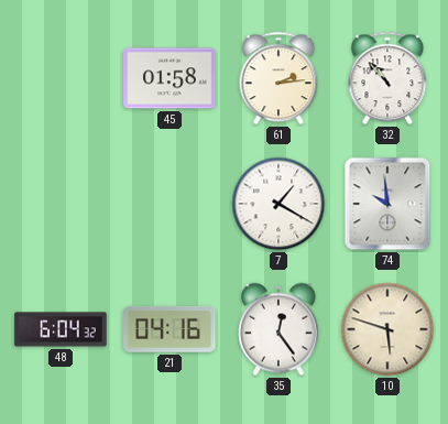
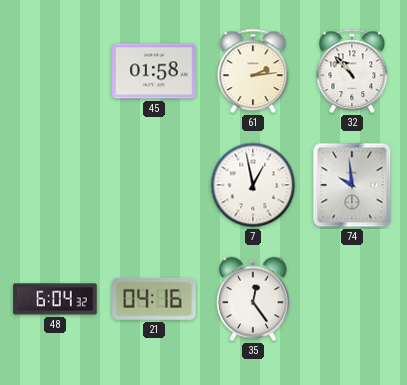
7: 1:20 -> 12:58
10: 5:48 -> none
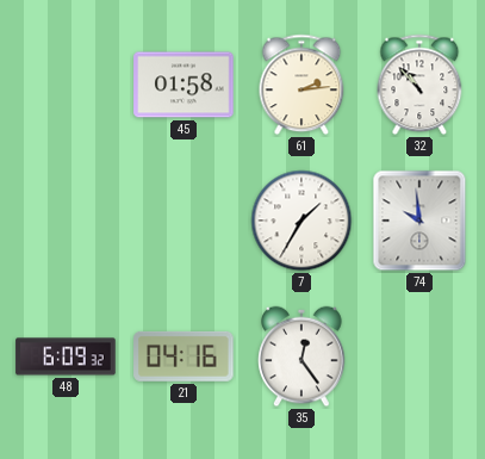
7: 12:58 -> 1:35
48: 6:04 -> 6:09
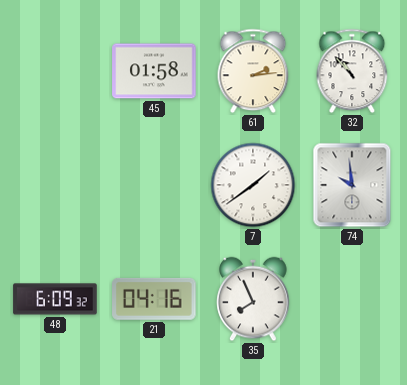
7: 1:35 -> 1:39
35: 12:24 -> 7:56
